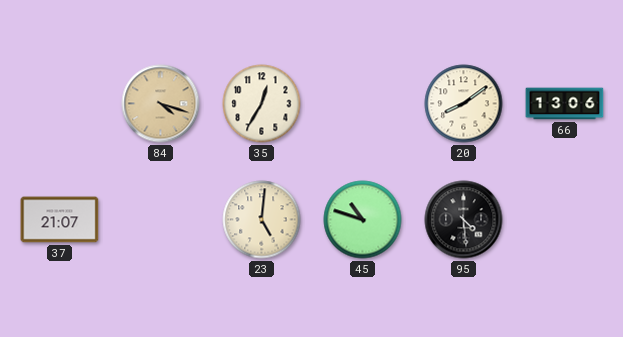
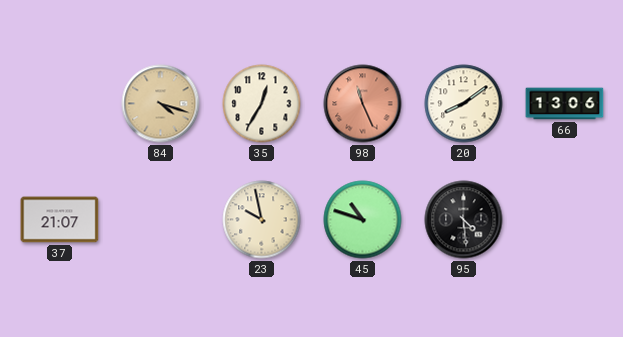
98: none -> 11:26
23: 5:01 -> 9:58
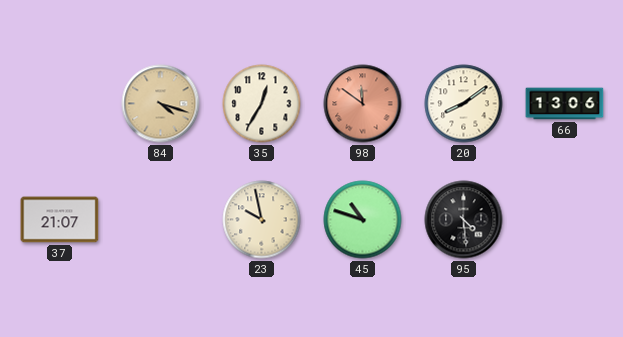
98: 11:26 -> 11:51
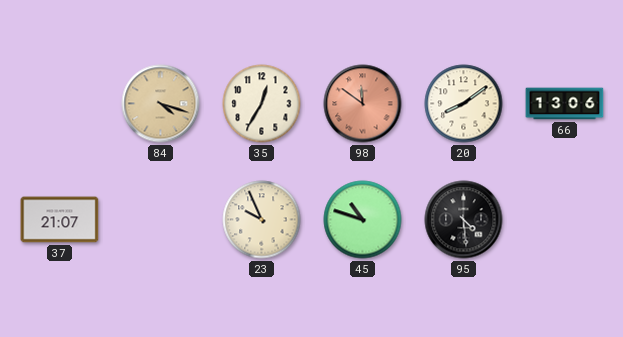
23: 9:58 -> 9:56
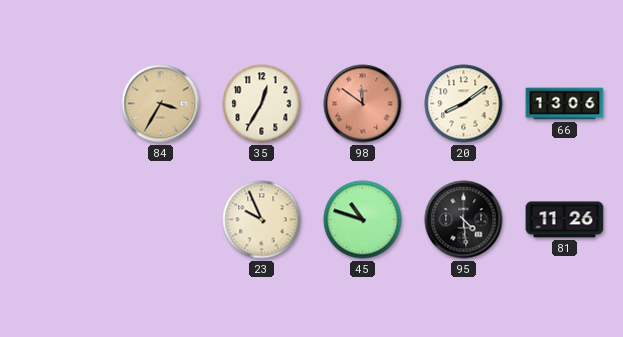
84: 4:18 -> 3:35
37: 21:07 -> none
81: none -> 11:26
